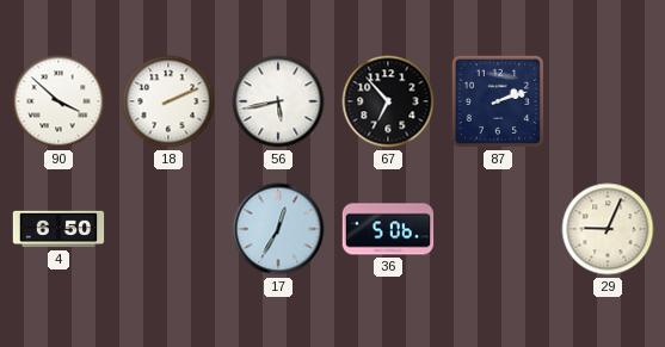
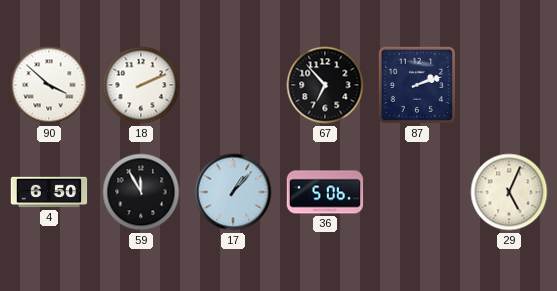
56: 5:43 -> none
59: none -> 11:55
17: 12:35 -> 1:07
29: 9:04 -> 5:04
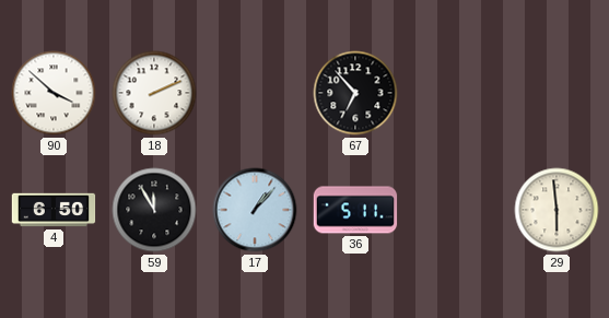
87: 2:12 -> none
36: 5:06 -> 5:11
29: 5:04 -> 5:59
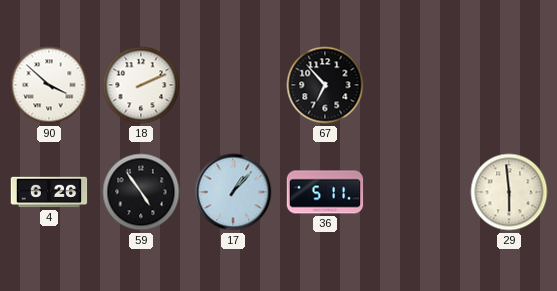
4: 6:50 -> 6:26
59: 11:55 -> 4:54
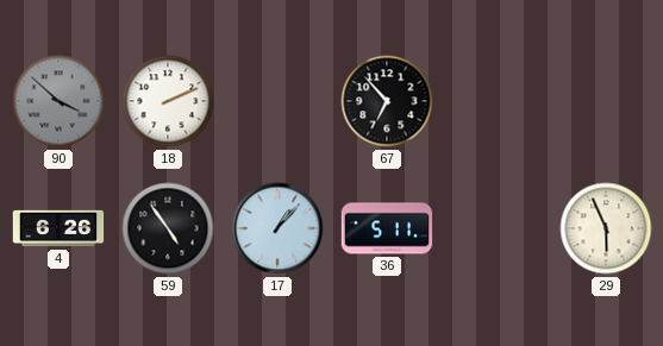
90 dial: white -> grey
29: 5:59 -> 5:56
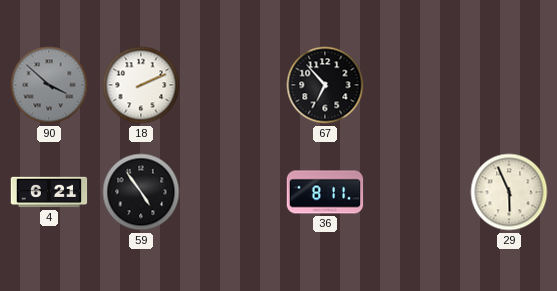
4: 6:26 -> 6:21
17: 1:07 -> none
36: 5:11 -> 8:11
